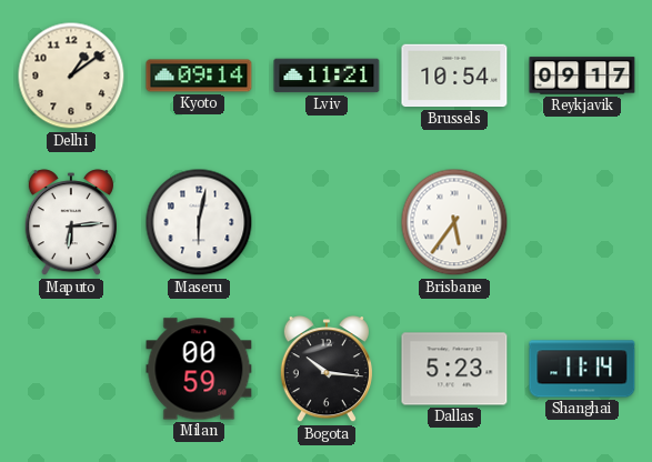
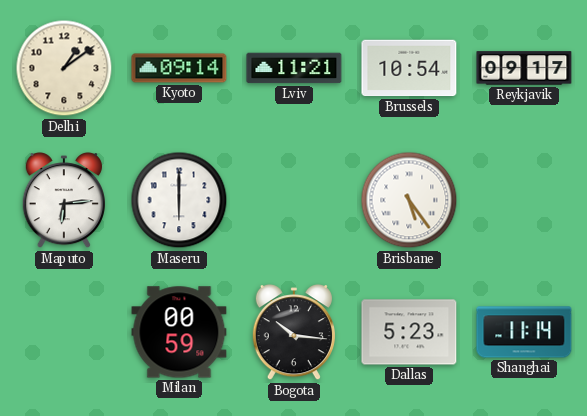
Maseru: 6:02 -> 6:00
Brisbane: 5:36 -> 5:24
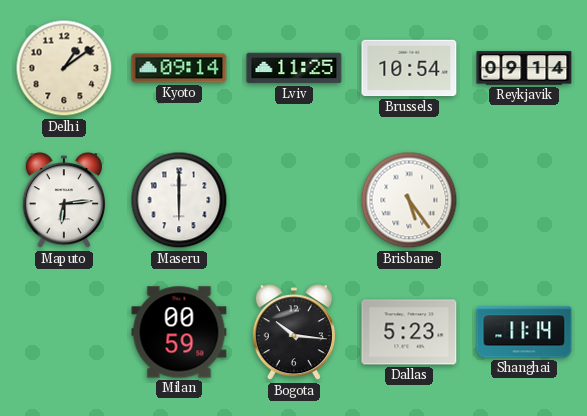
Lviv: 11:21 -> 11:25
Reykjavik: 09:17 -> 09:14
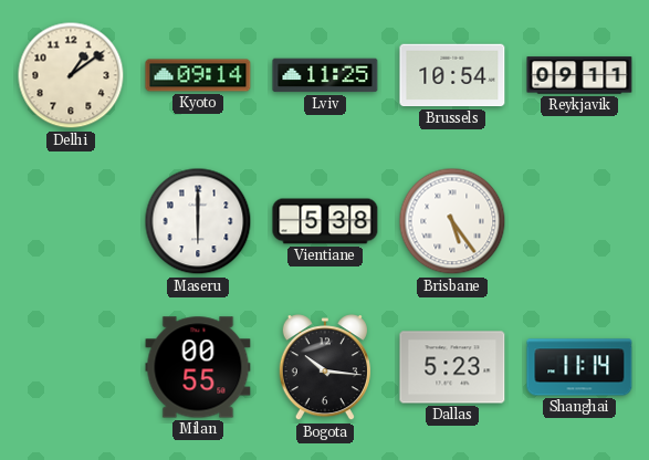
Reykjavik: 09:14 -> 09:11
Maputo: 6:14 -> none
Vientiane: none -> 5:38
Milan: 00:59 -> 00:55
